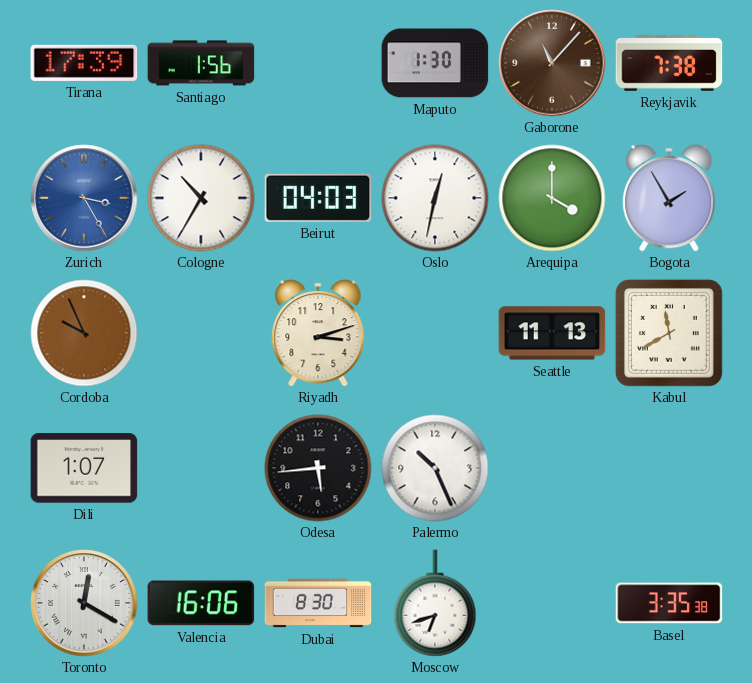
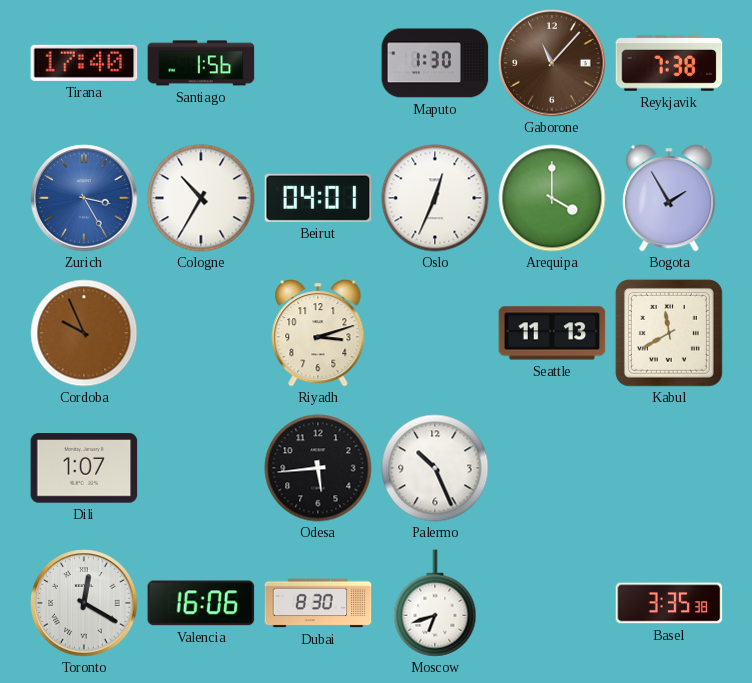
Tirana: 17:39 -> 17:40
Beirut: 04:03 -> 04:01
Oslo: 12:32 -> 12:34
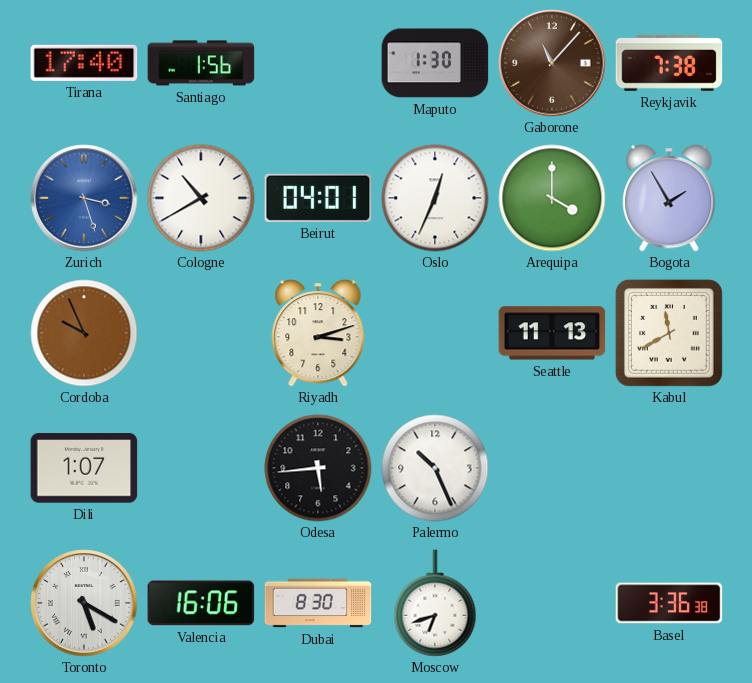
Zurich: 3:25 -> 3:27
Cologne: 10:35 -> 10:40
Toronto: 12:20 -> 5:20
Basel: 3:35 -> 3:36
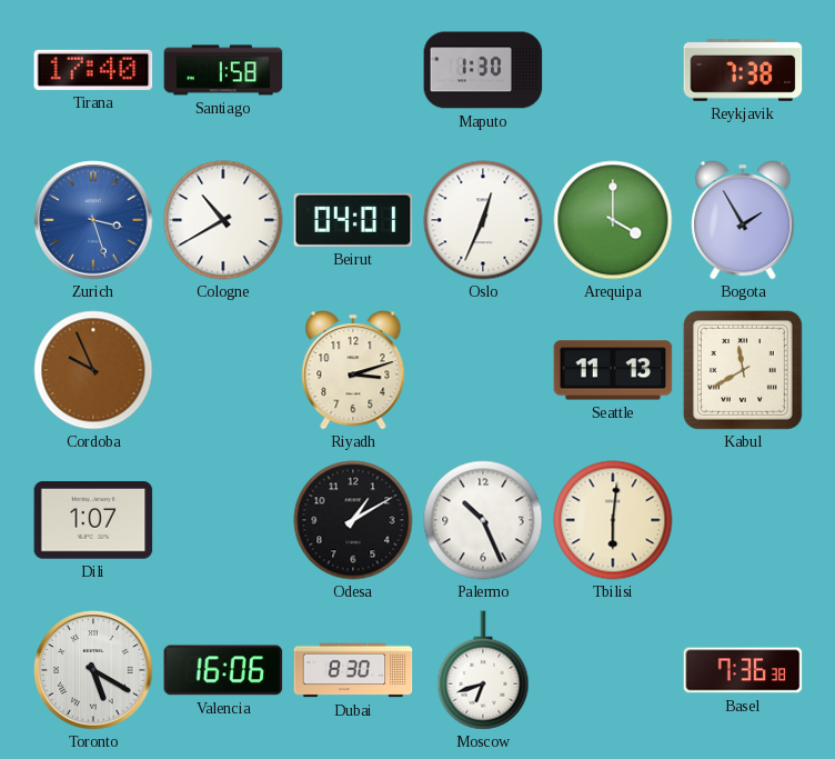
Santiago: 1:56 -> 1:58
Gaborone: 11:07 -> none
Odesa: 5:44 -> 1:10
Tbilisi: none -> 6:01
Basel: 3:36 -> 7:36
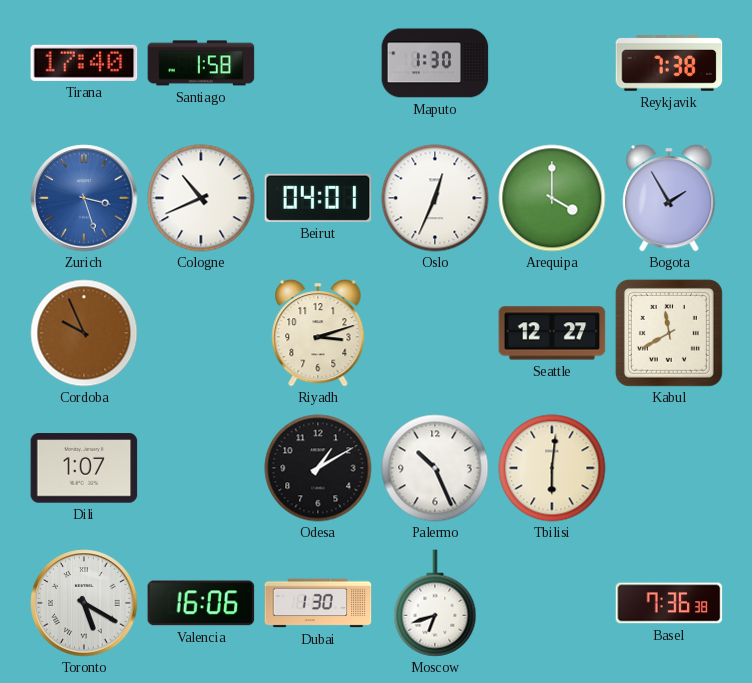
Cologne: 10:40 -> 10:41
Seattle: 11:13 -> 12:27
Dubai: 8:30 -> 1:30
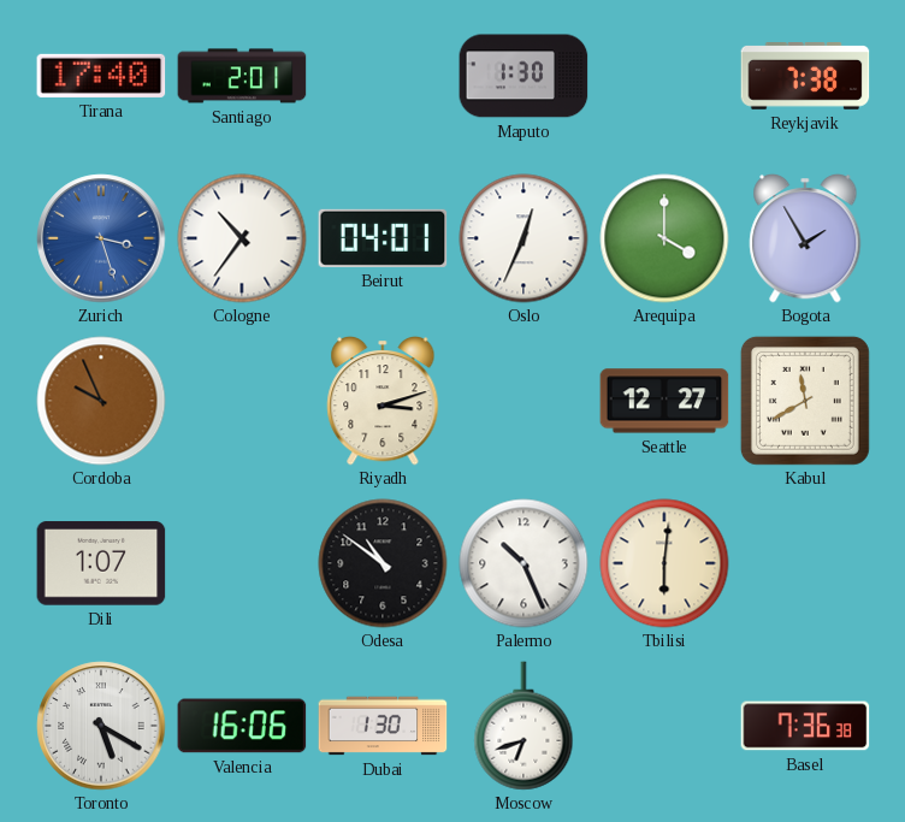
Santiago: 1:58 -> 2:01
Cologne: 10:41 -> 10:36
Odesa: 1:10 -> 10:51
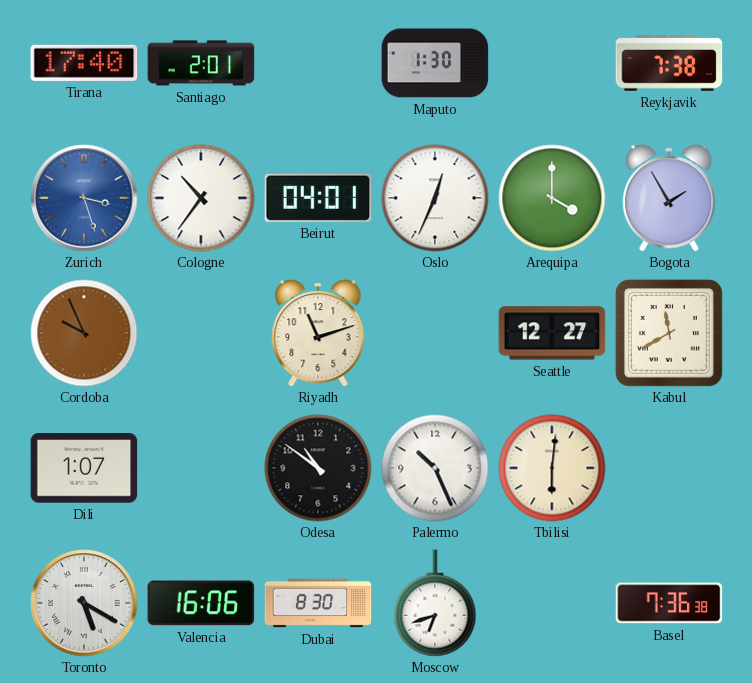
Riyadh: 3:12 -> 11:12
Dubai: 1:30 -> 8:30
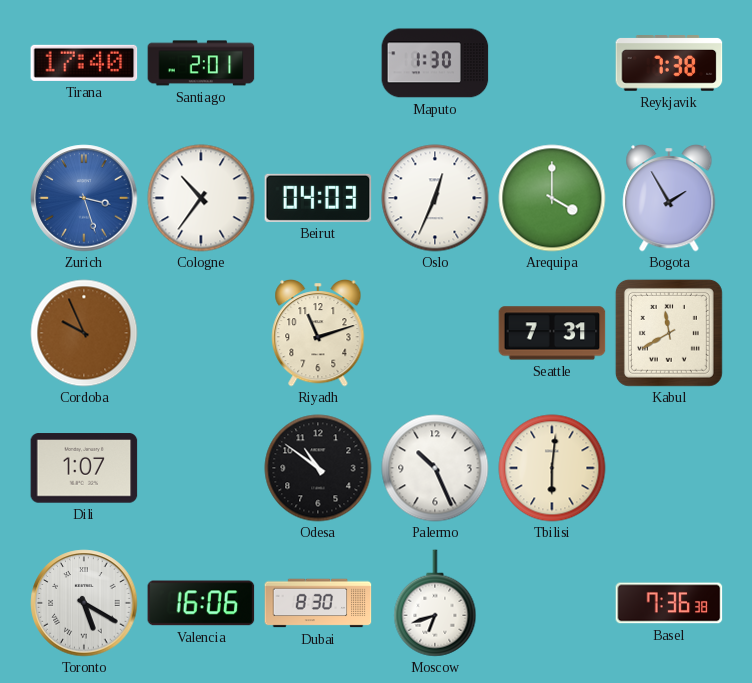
Beirut: 04:01 -> 04:03
Seattle: 12:27 -> 7:31
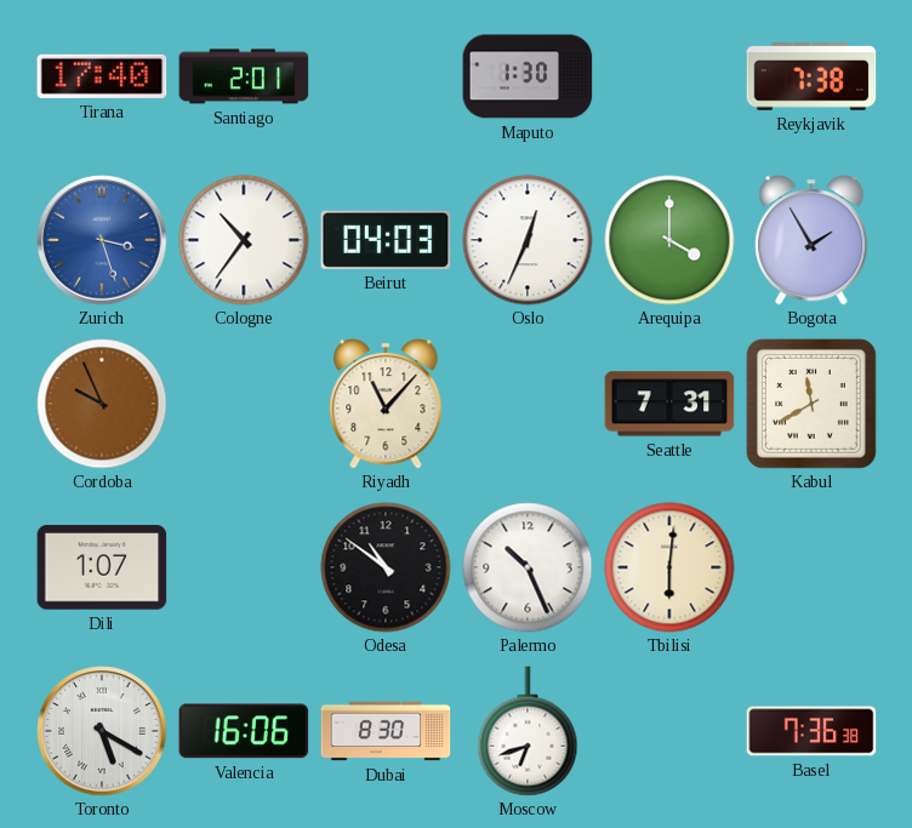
Riyadh: 11:12 -> 11:07
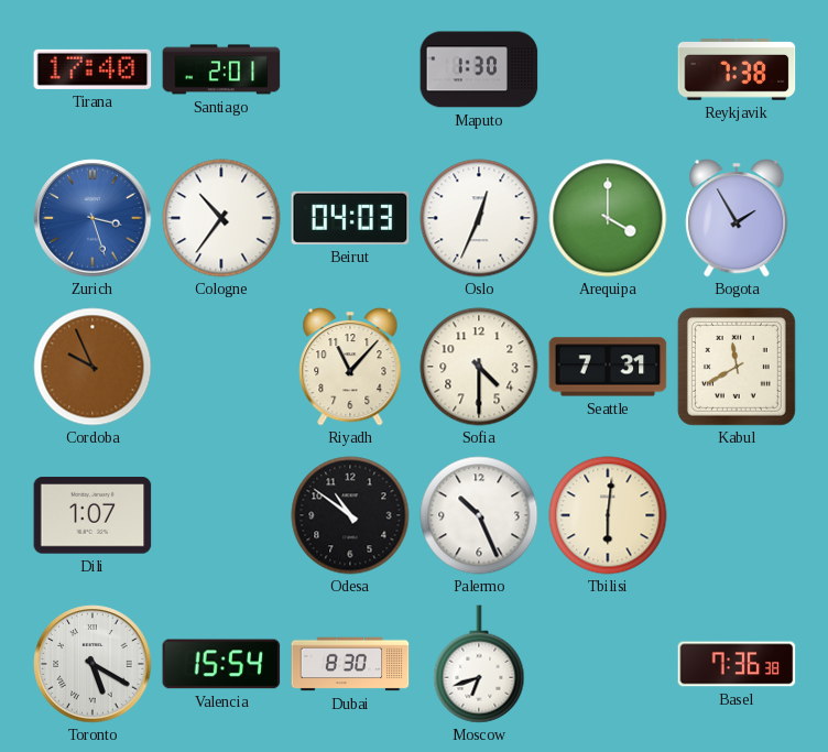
Sofia: none -> 4:30
Valencia: 16:06 -> 15:54
